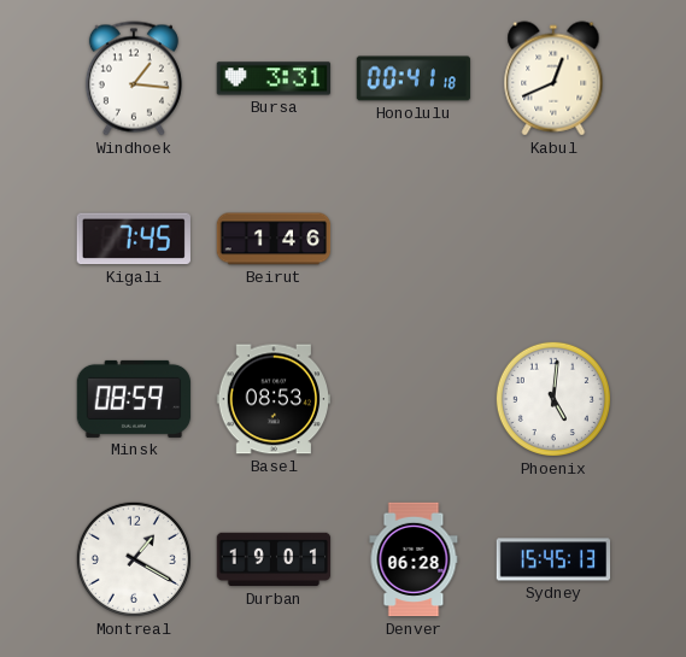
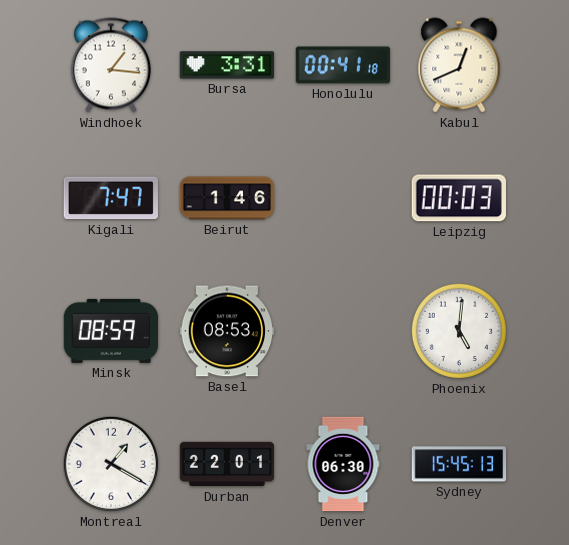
Kigali: 7:45 -> 7:47
Leipzig: none -> 00:03
Durban: 19:01 -> 22:01
Denver: 06:28 -> 06:30
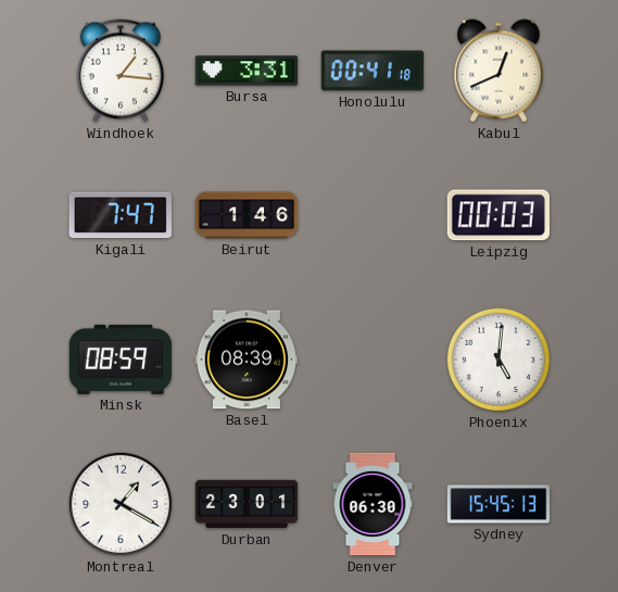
Basel: 08:53 -> 08:39
Durban: 22:01 -> 23:01
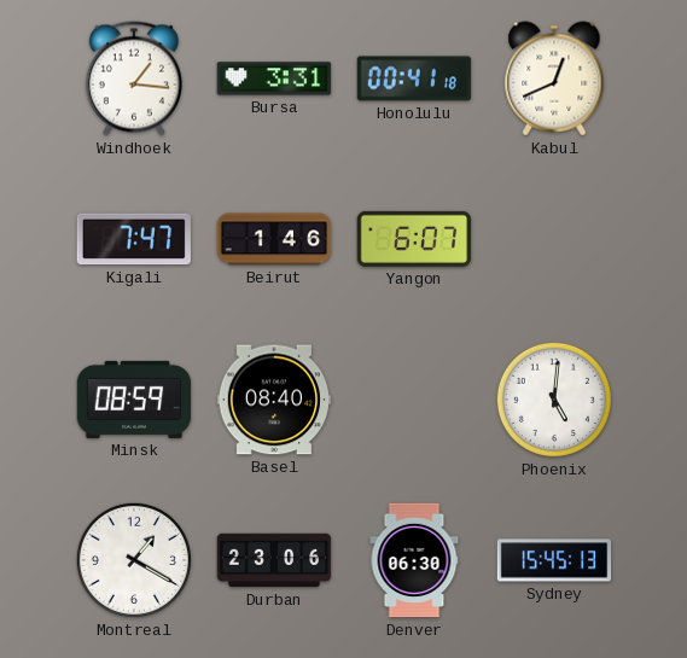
Yangon: none -> 6:07
Leipzig: 00:03 -> none
Basel: 08:39 -> 08:40
Durban: 23:01 -> 23:06
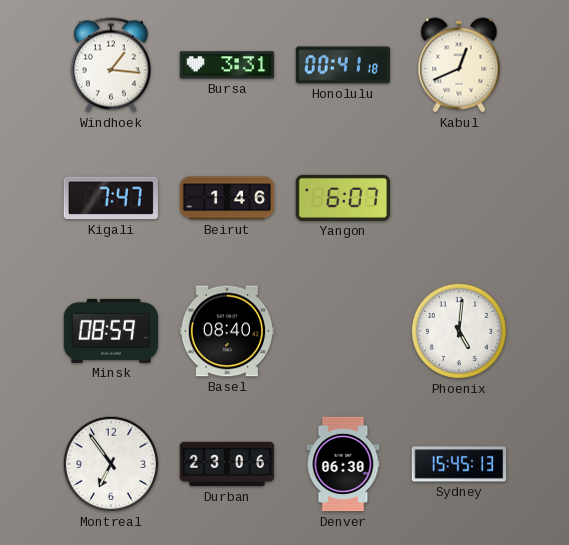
Montreal: 1:20 -> 6:54
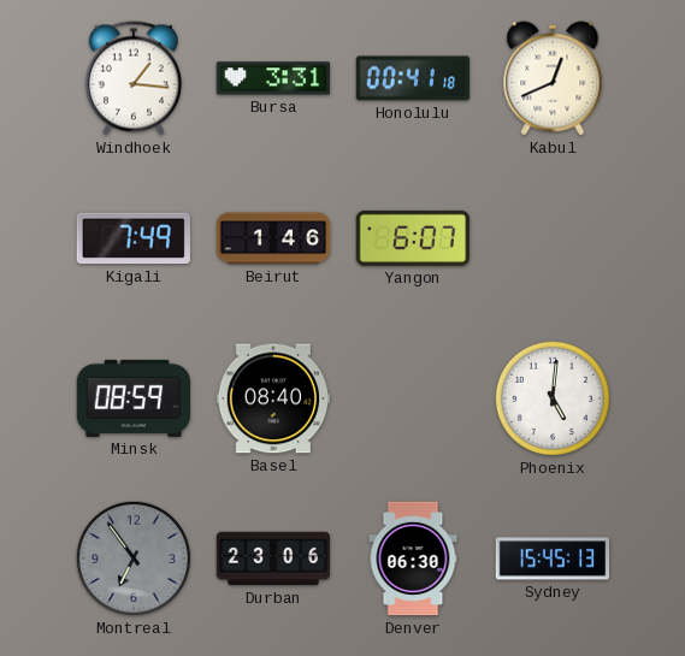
Kigali: 7:47 -> 7:49
Montreal dial: white -> grey
